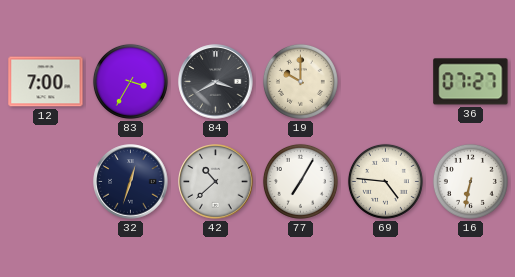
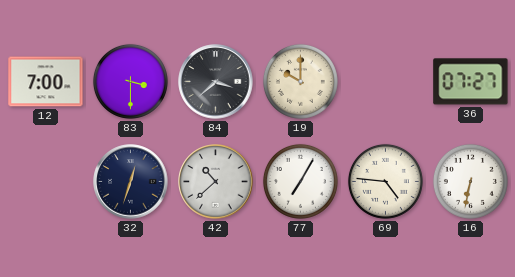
83: 3:35 -> 3:30
84: 3:40 -> 3:38
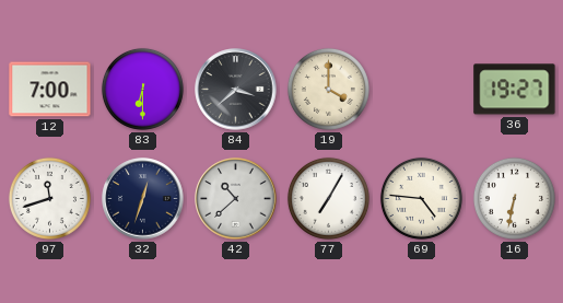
83: 3:30 -> 6:30
19: 10:00 -> 4:00
36: 07:27 -> 19:27
97: none -> 11:42
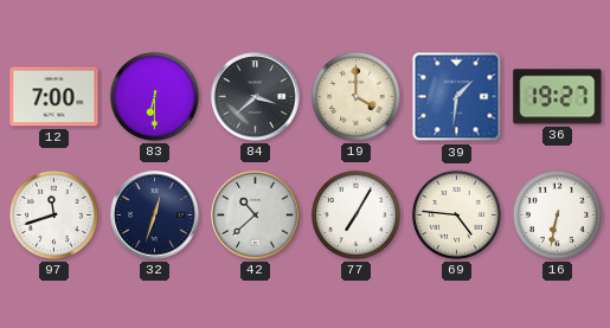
39: none -> 1:31
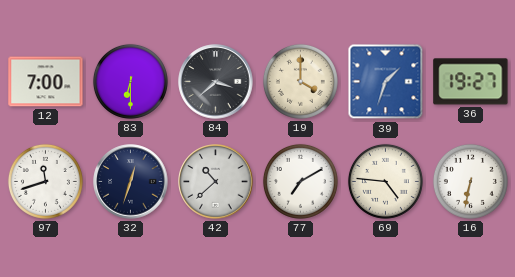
39: 1:31 -> 1:33
77: 7:05 -> 7:10
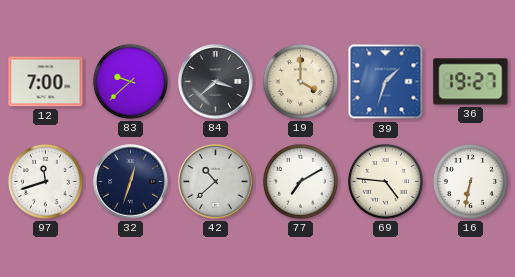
83: 6:30 -> 9:38
